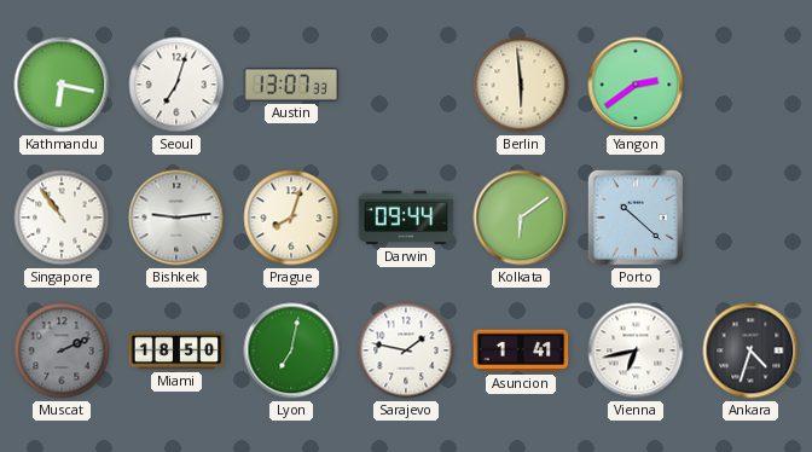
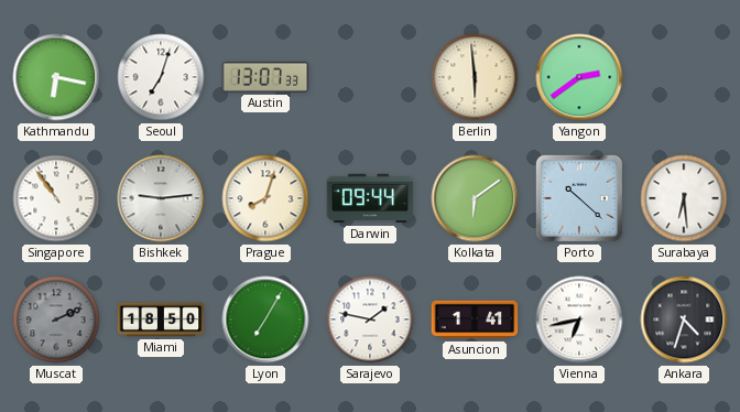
Surabaya: none -> 6:29
Lyon: 7:02 -> 7:05
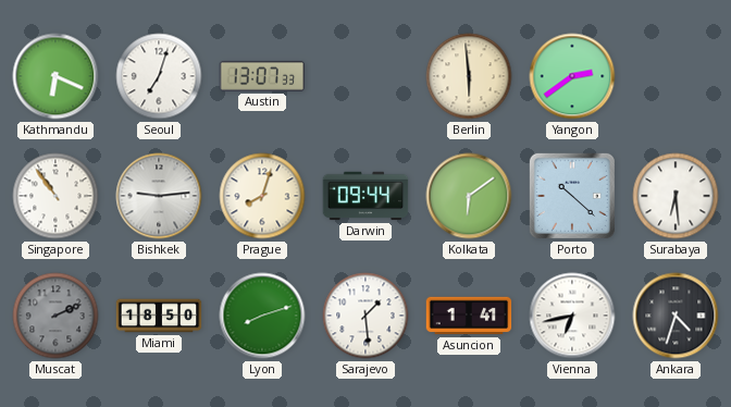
Kathmandu: 6:17 -> 6:19
Lyon: 7:05 -> 8:12
Sarajevo: 1:47 -> 1:29
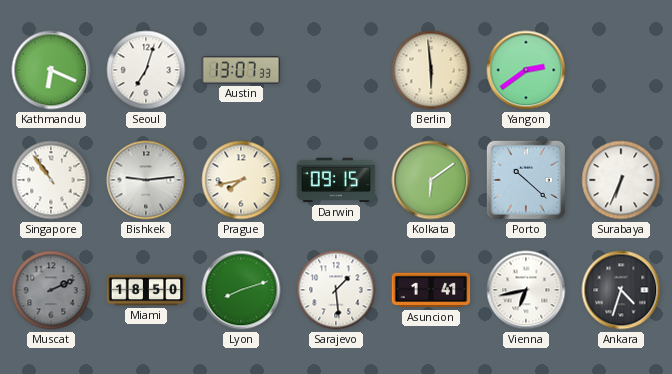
Prague: 8:03 -> 7:43
Darwin: 09:44 -> 09:15
Surabaya: 6:29 -> 6:34
